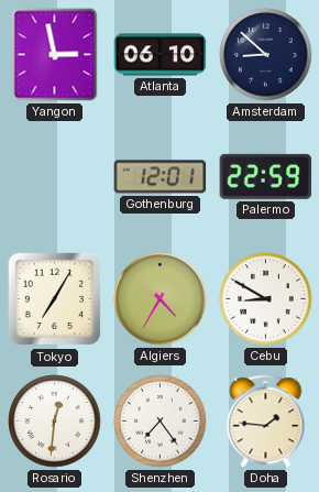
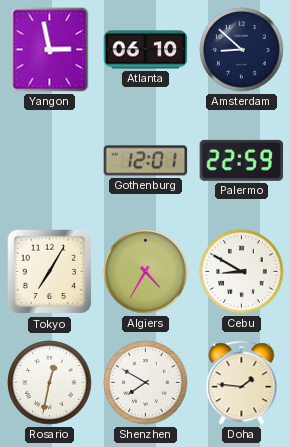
Rosario: 12:31 -> 12:32
Shenzhen: 7:24 -> 7:50
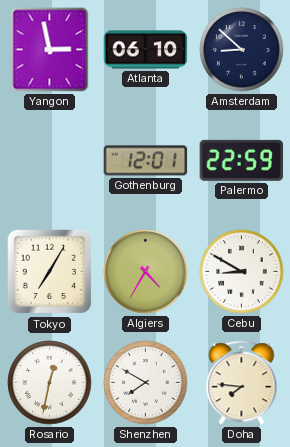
Doha: 1:46 -> 7:46
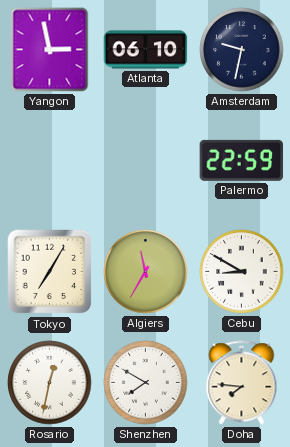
Amsterdam: 8:52 -> 9:32
Gothenburg: 12:01 -> none
Algiers: 4:35 -> 11:35
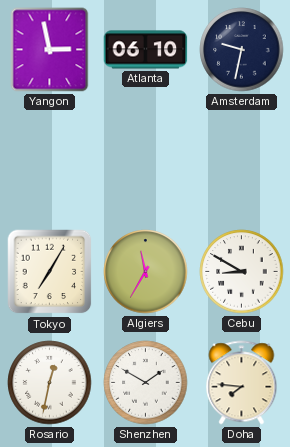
Palermo: 22:59 -> none
Shenzhen: 7:50 -> 1:50
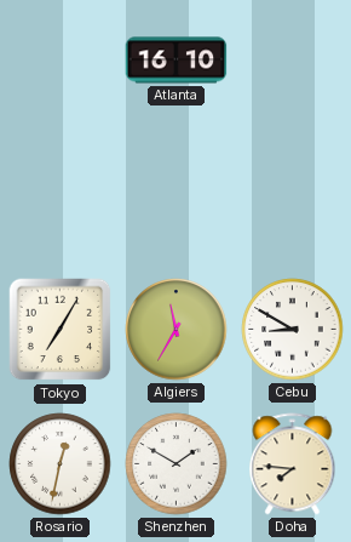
Yangon: 2:58 -> none
Atlanta: 06:10 -> 16:10
Amsterdam: 9:32 -> none
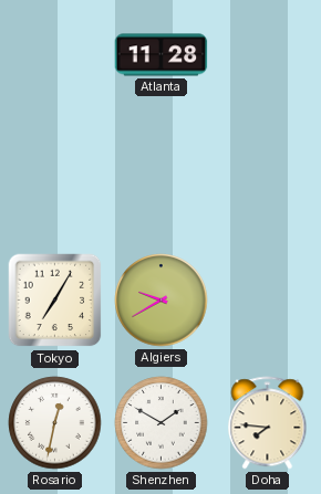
Atlanta: 16:10 -> 11:28
Algiers: 11:35 -> 9:40
Cebu: 8:50 -> none
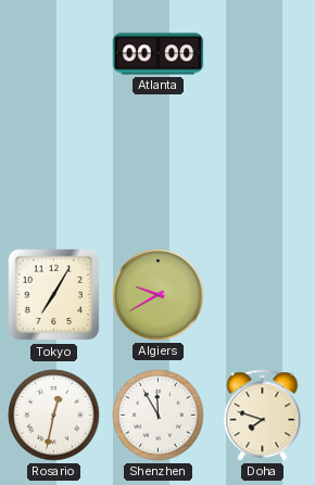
Atlanta: 11:28 -> 00:00
Shenzhen: 1:50 -> 11:55
Doha: 7:46 -> 7:48
